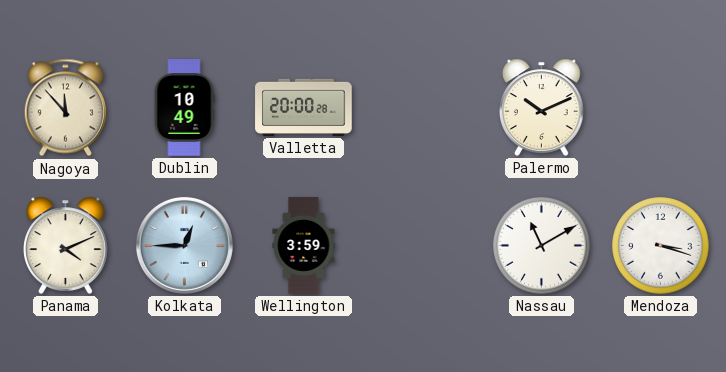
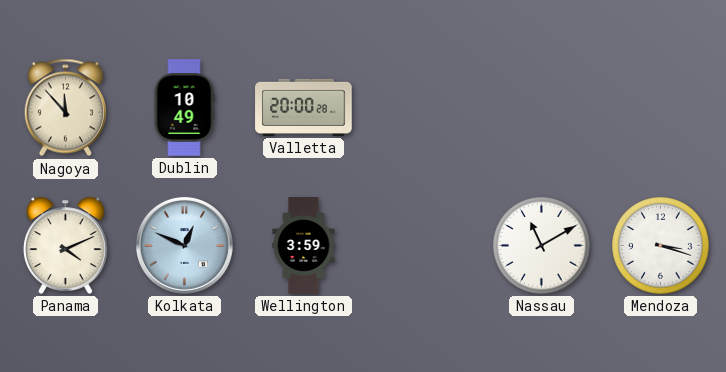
Palermo: 10:11 -> none
Kolkata: 12:45 -> 12:49
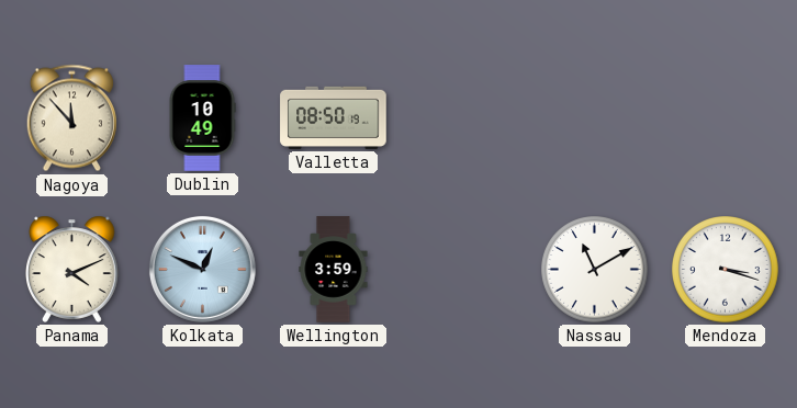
Valletta: 20:00 -> 08:50
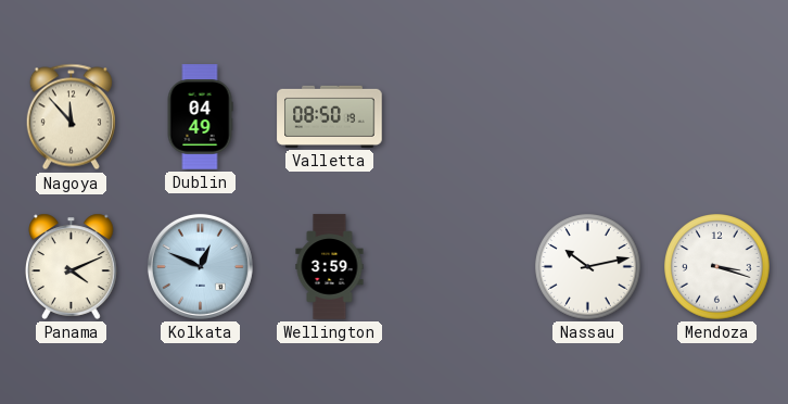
Dublin: 10:49 -> 04:49
Nassau: 11:10 -> 10:13
